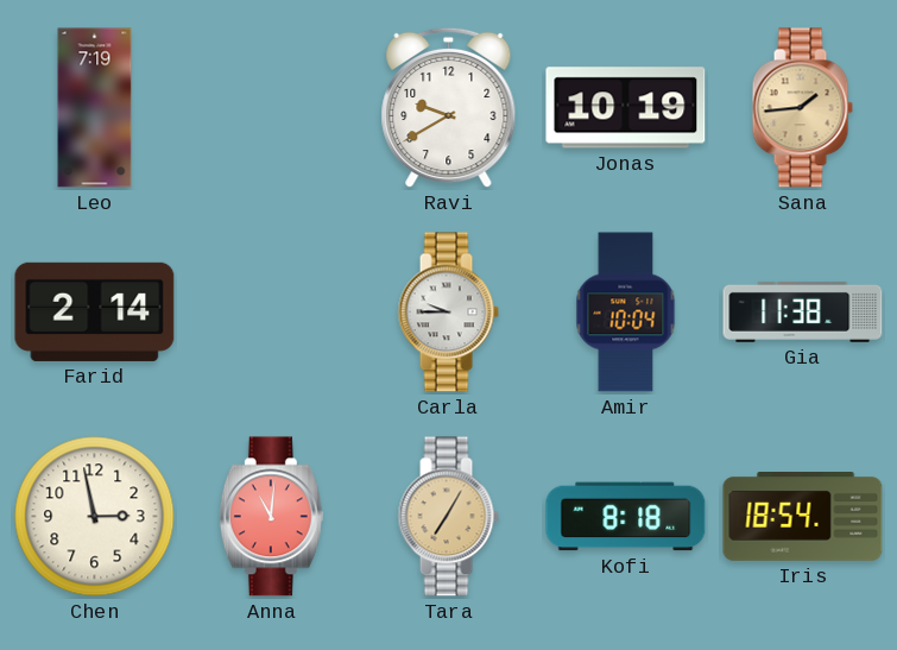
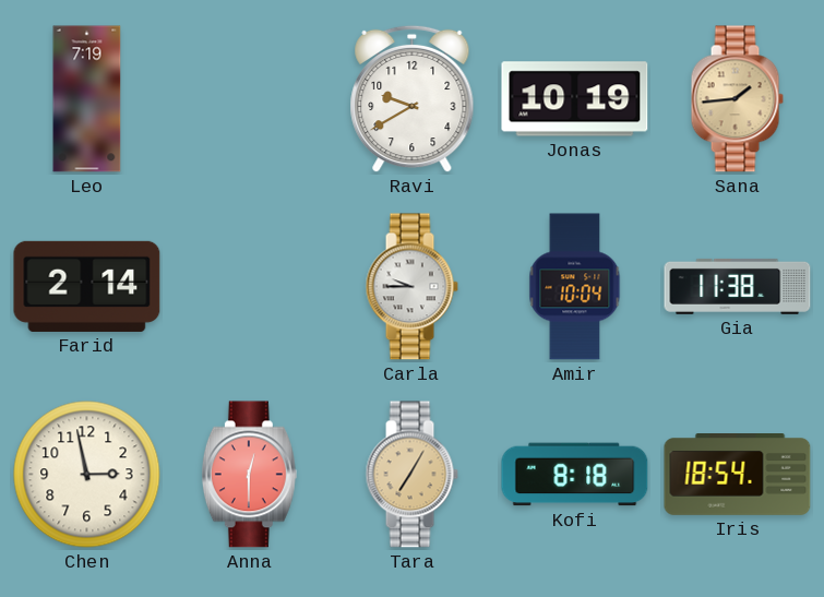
Anna: 11:01 -> 12:30
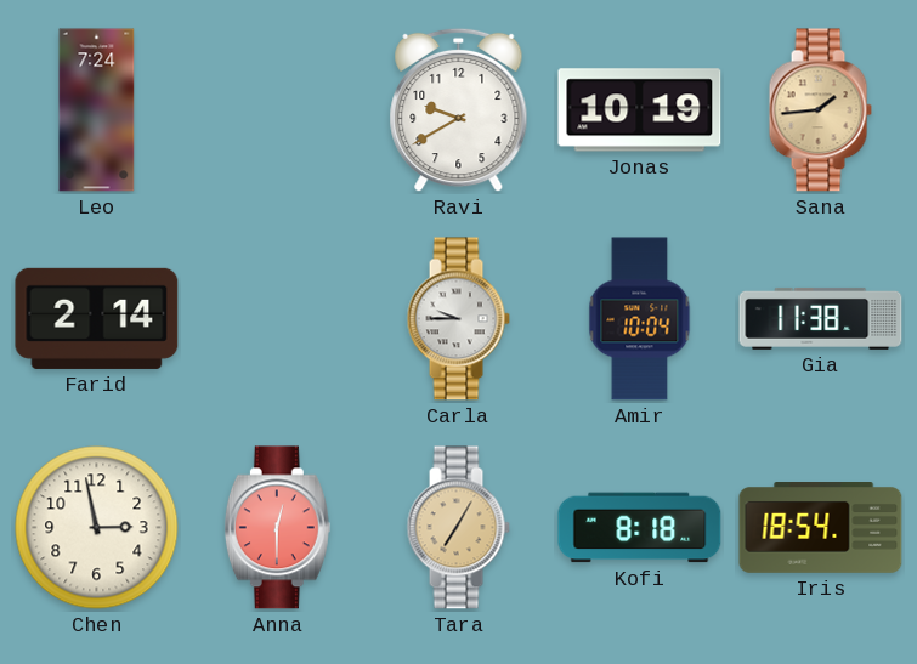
Leo: 7:19 -> 7:24
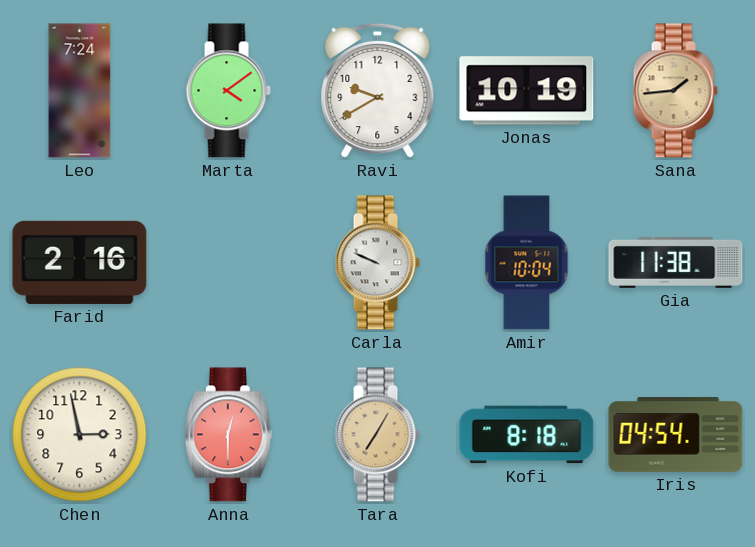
Marta: none -> 4:09
Farid: 2:14 -> 2:16
Carla: 9:45 -> 9:49
Iris: 18:54 -> 04:54
